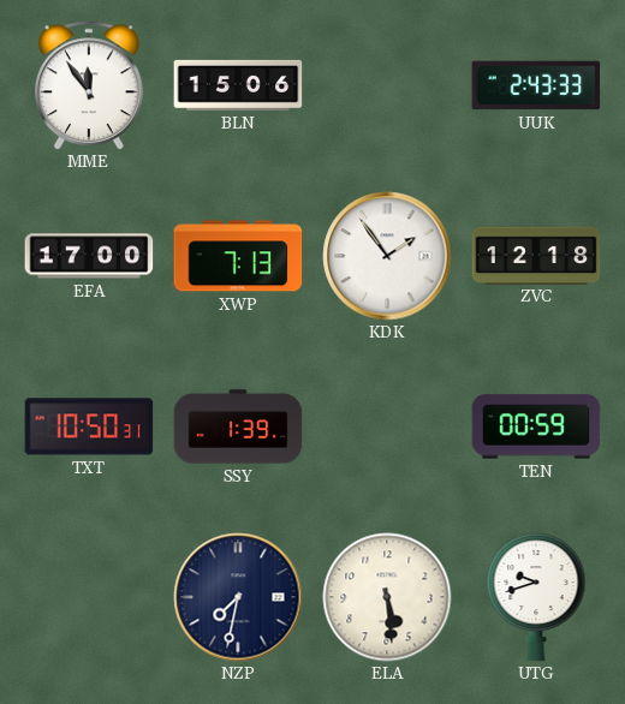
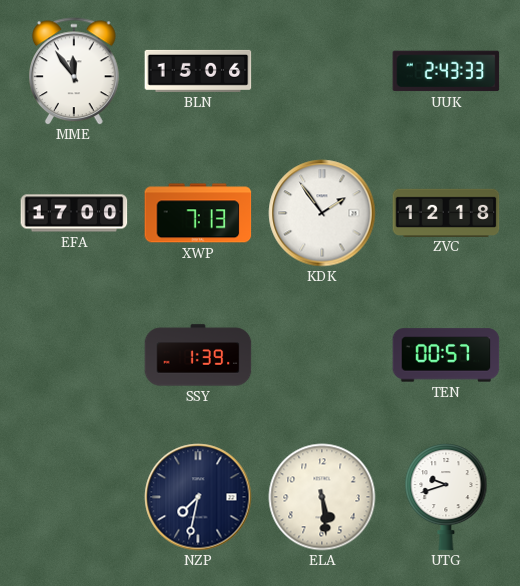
TXT: 10:50 -> none
TEN: 00:59 -> 00:57
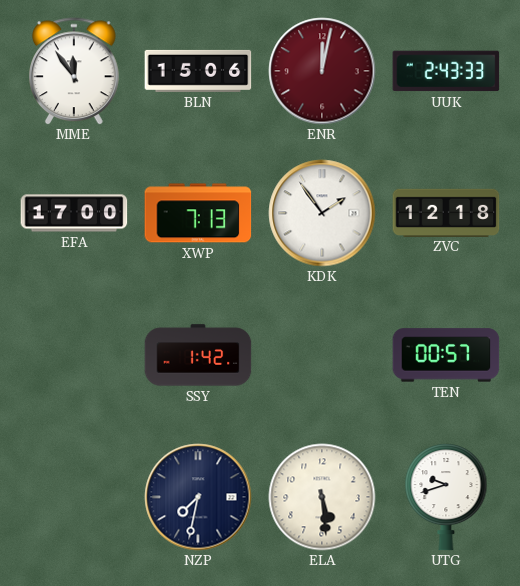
ENR: none -> 12:02
SSY: 1:39 -> 1:42
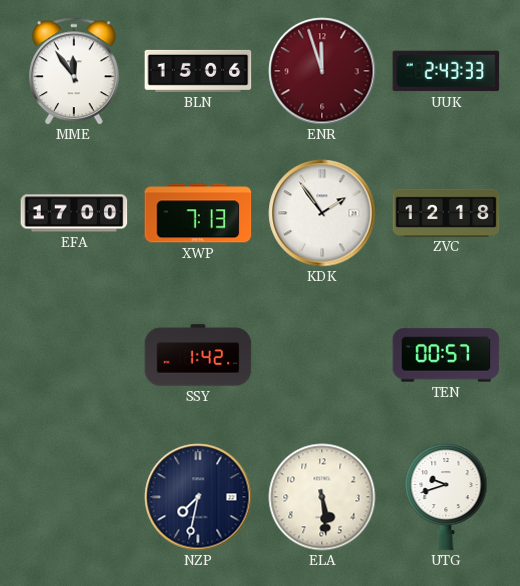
ENR: 12:02 -> 11:57
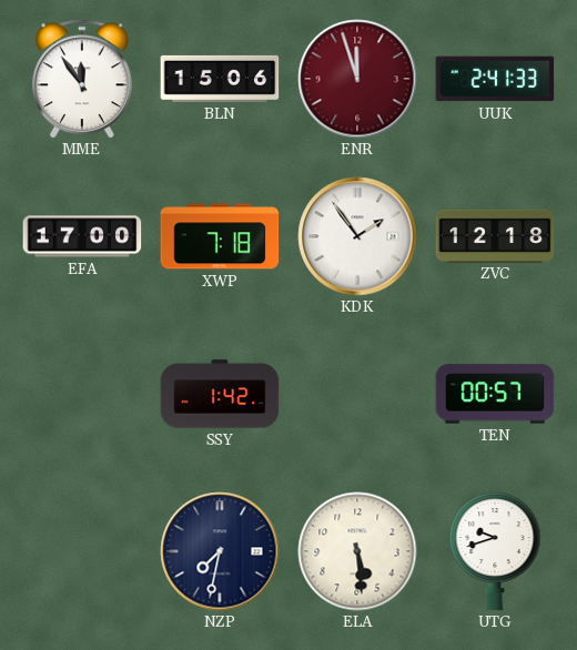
UUK: 2:43 -> 2:41
XWP: 7:13 -> 7:18
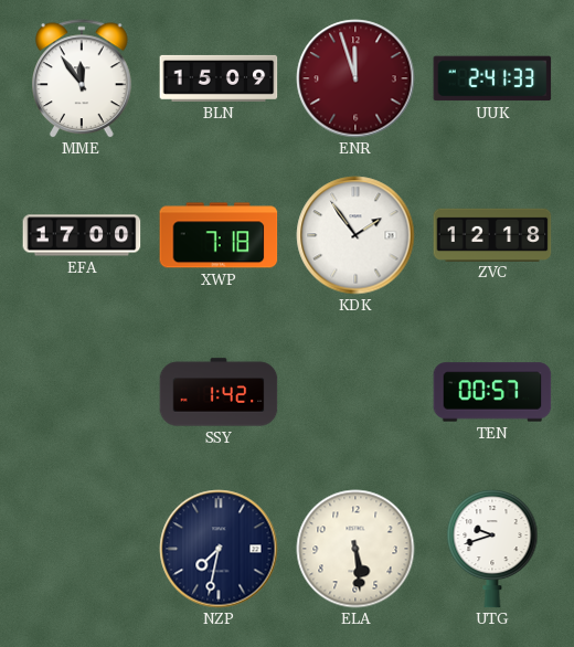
BLN: 15:06 -> 15:09
